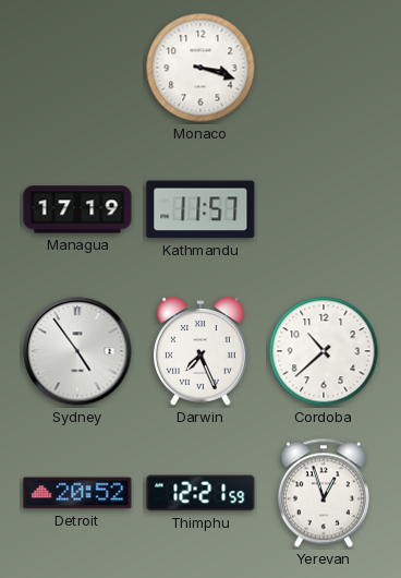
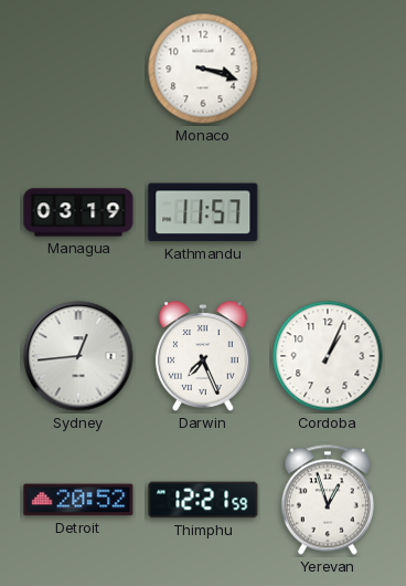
Managua: 17:19 -> 03:19
Sydney: 4:54 -> 12:44
Cordoba: 10:38 -> 1:04
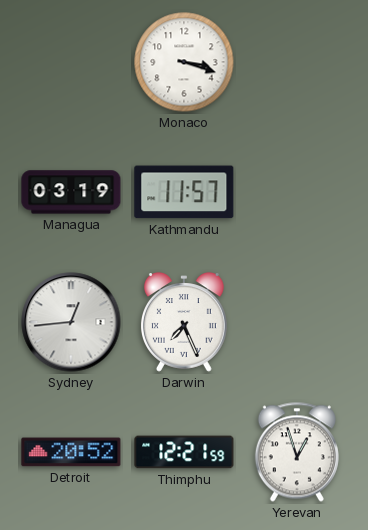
Cordoba: 1:04 -> none
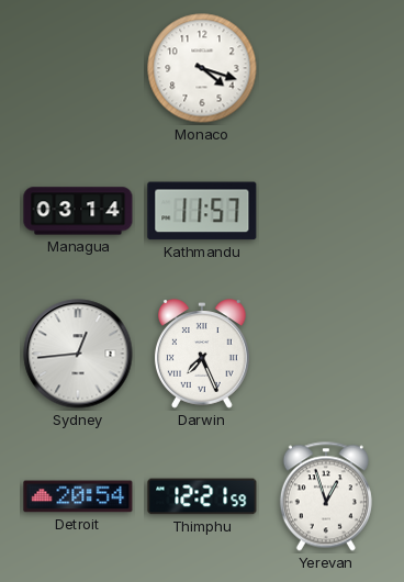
Monaco: 3:18 -> 4:18
Managua: 03:19 -> 03:14
Detroit: 20:52 -> 20:54
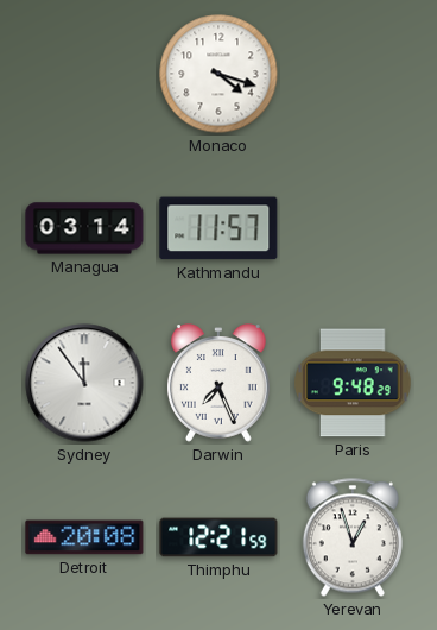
Sydney: 12:44 -> 11:54
Paris: none -> 9:48
Detroit: 20:54 -> 20:08
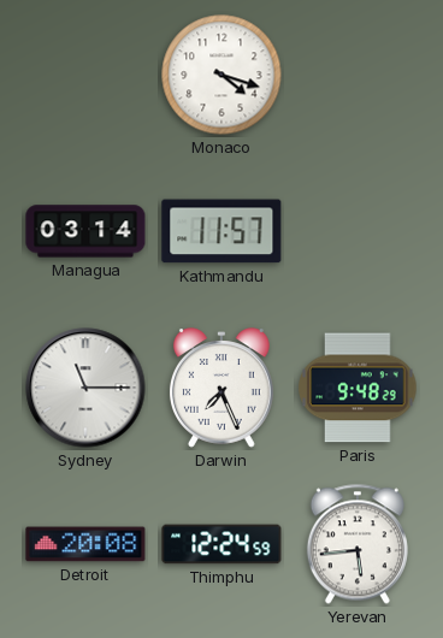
Sydney: 11:54 -> 11:15
Thimphu: 12:21 -> 12:24
Yerevan: 12:57 -> 5:44
